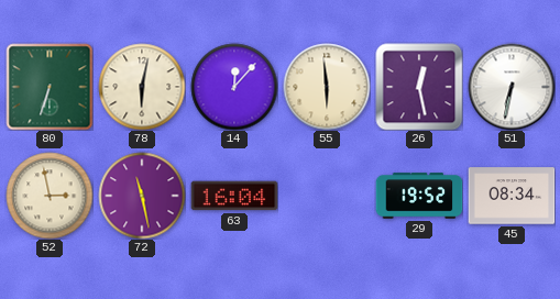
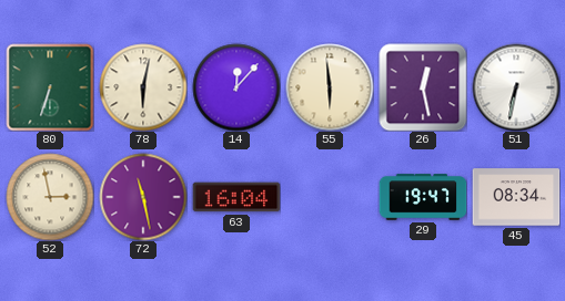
29: 19:52 -> 19:47
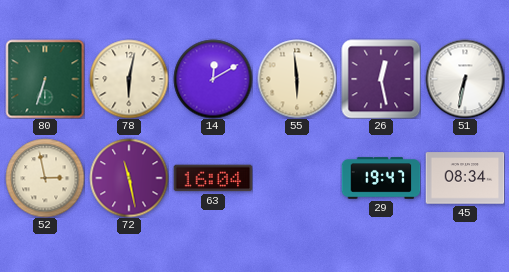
14: 12:07 -> 12:10
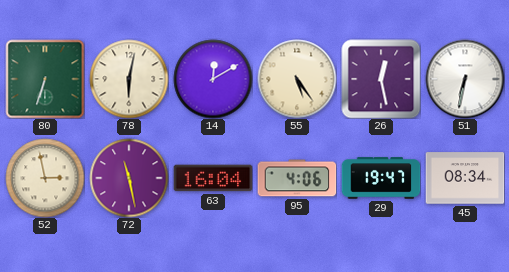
55: 5:59 -> 5:24
95: none -> 4:06
